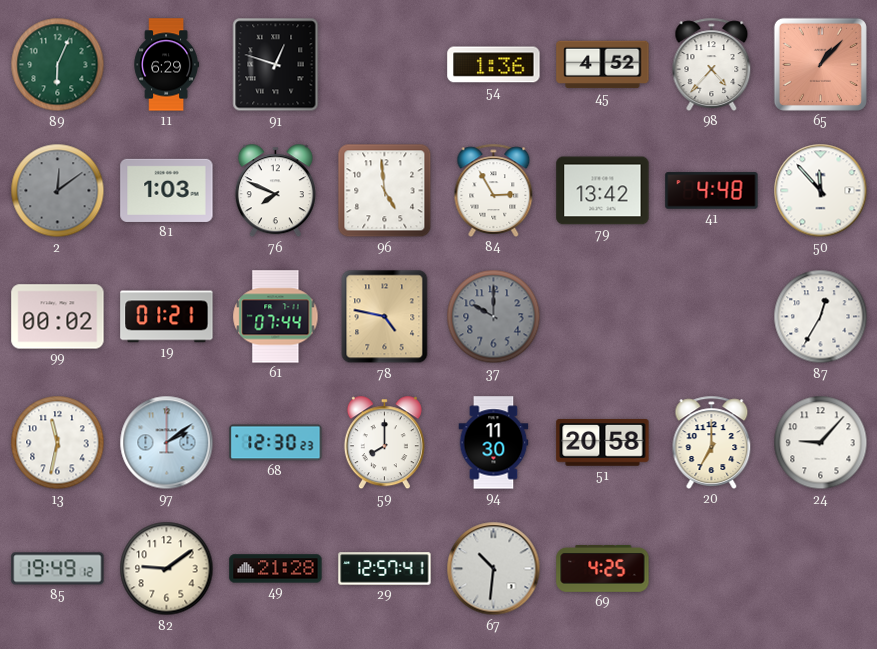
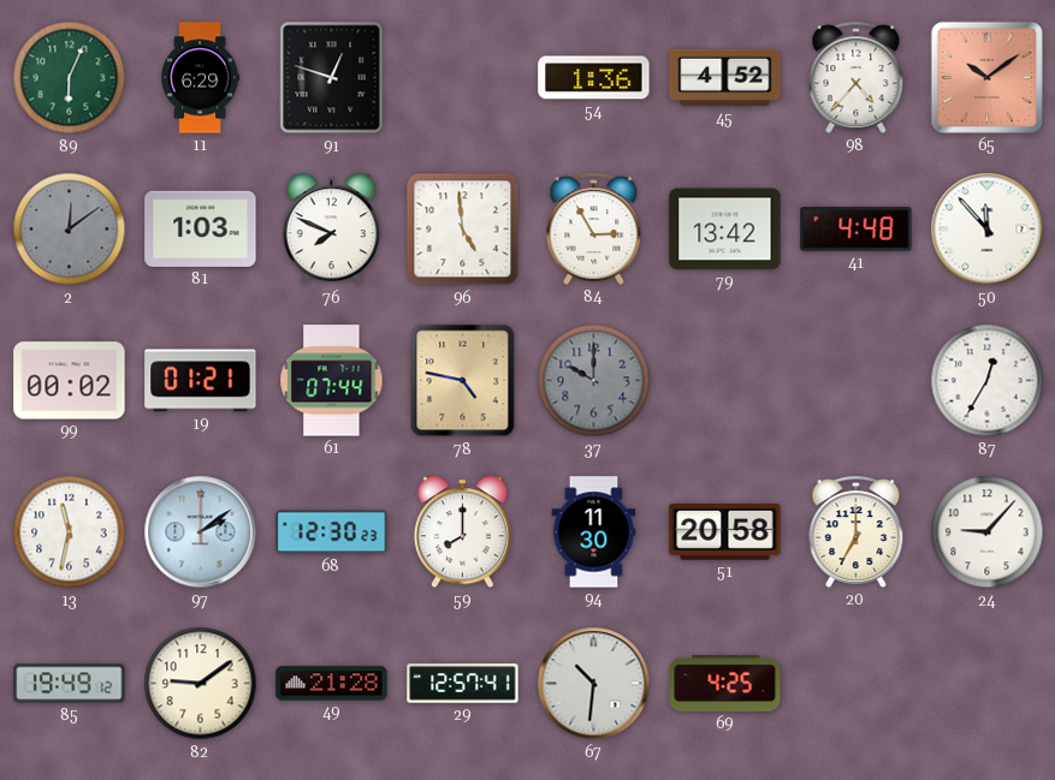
65: 1:07 -> 10:09
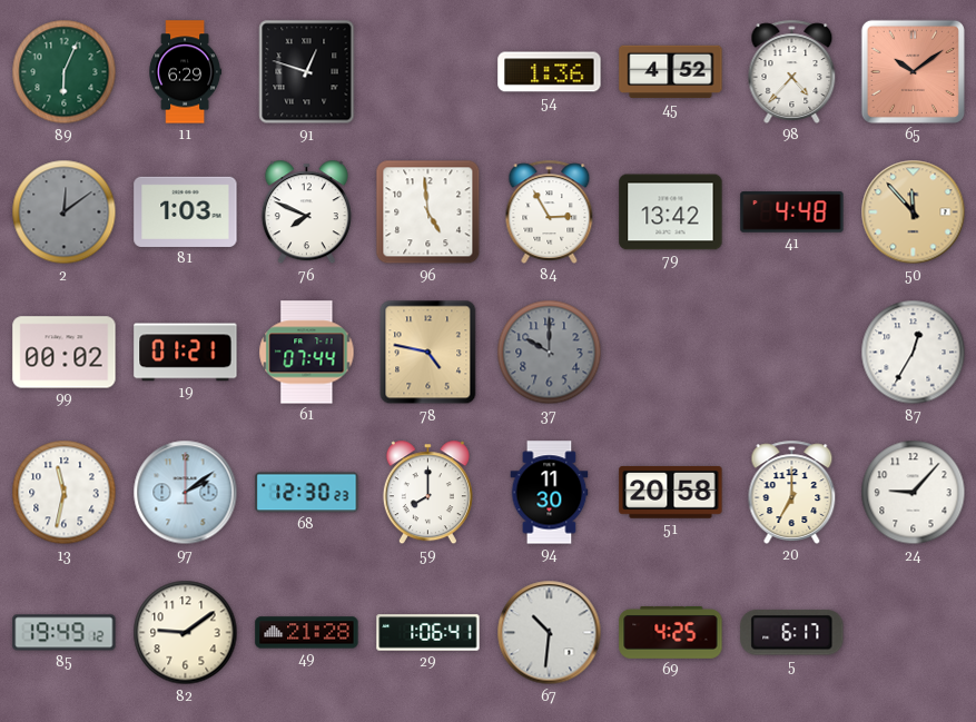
50 dial: white -> champagne
29: 12:57 -> 1:06
5: none -> 6:17
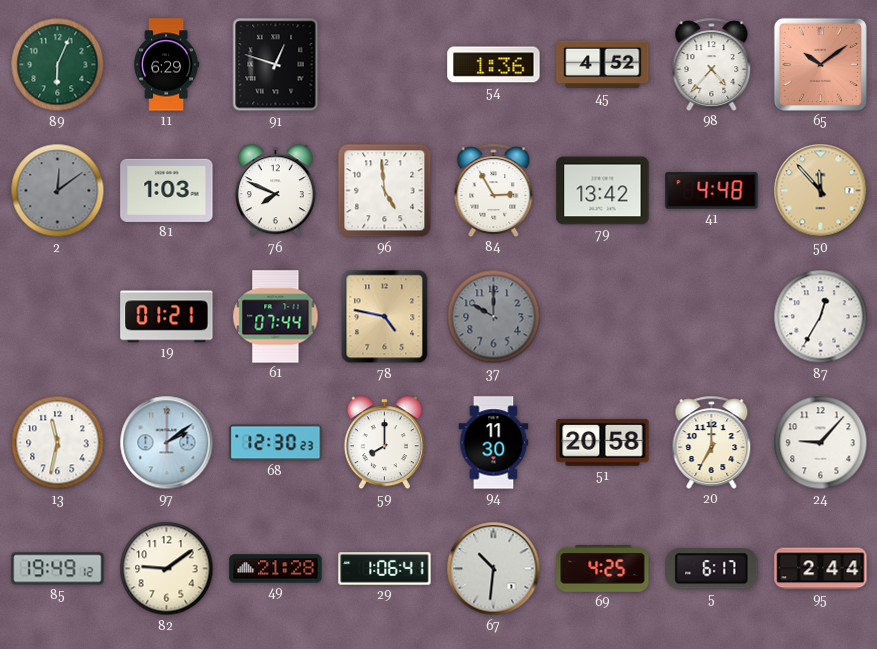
99: 00:02 -> none
95: none -> 2:44
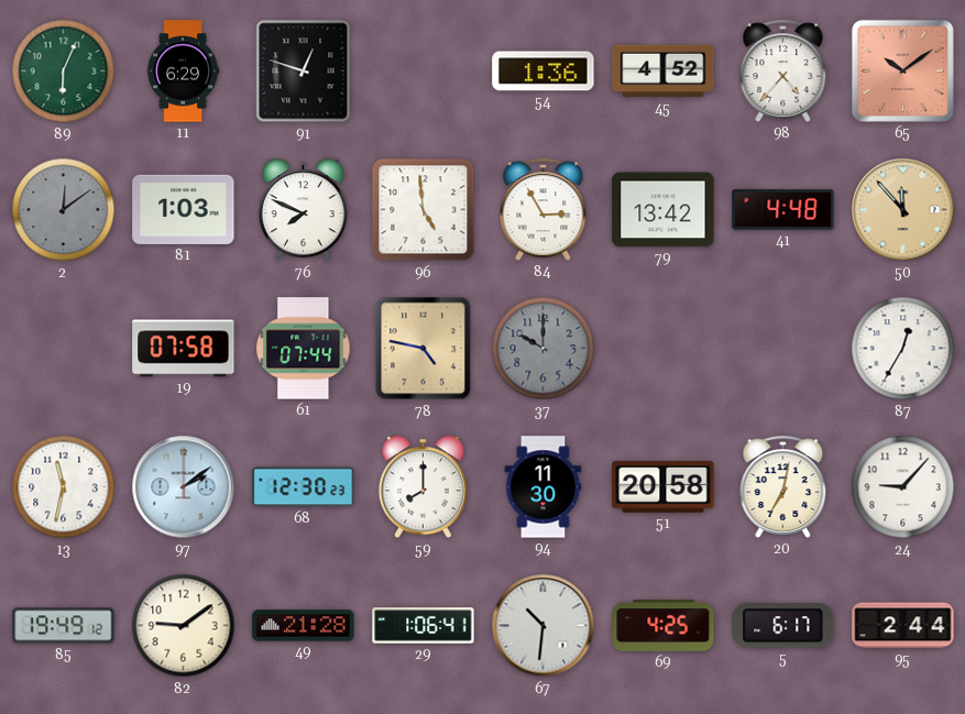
19: 01:21 -> 07:58
20: 7:00 -> 7:02
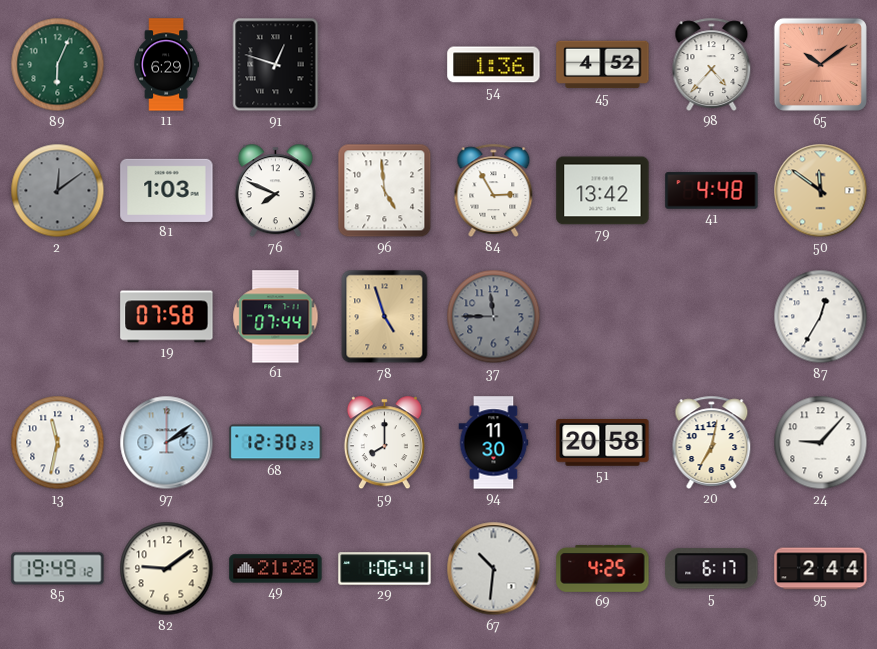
50: 11:53 -> 11:51
78: 4:47 -> 4:57
37: 10:00 -> 11:45
